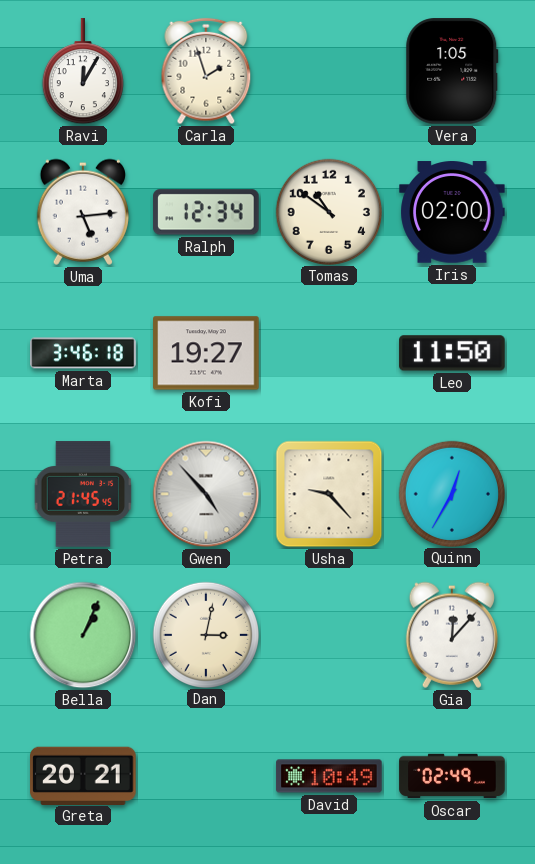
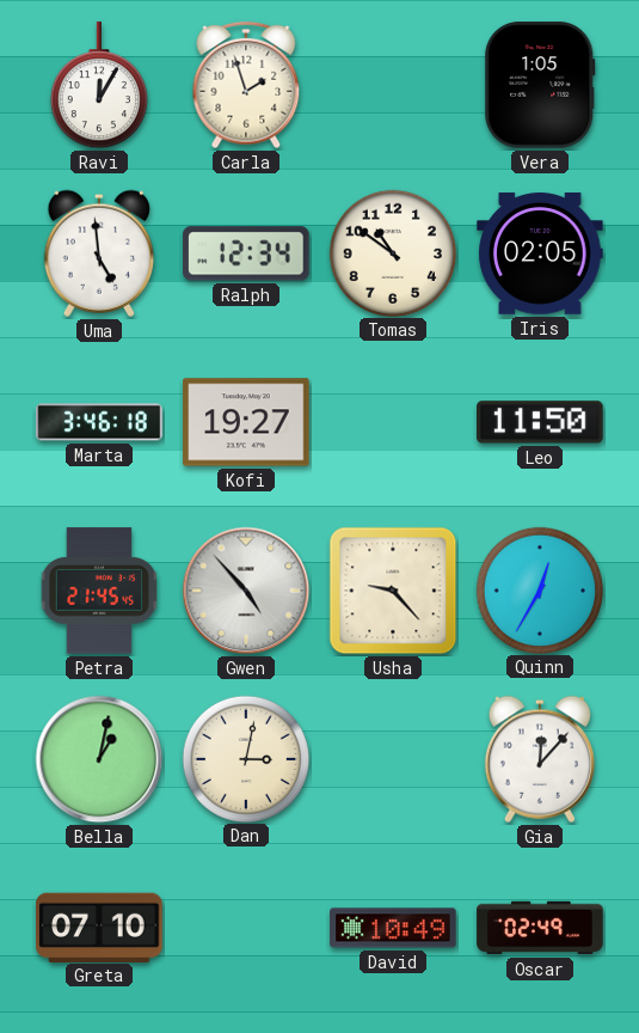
Uma: 5:14 -> 4:59
Iris: 02:00 -> 02:05
Bella: 1:04 -> 1:02
Greta: 20:21 -> 07:10
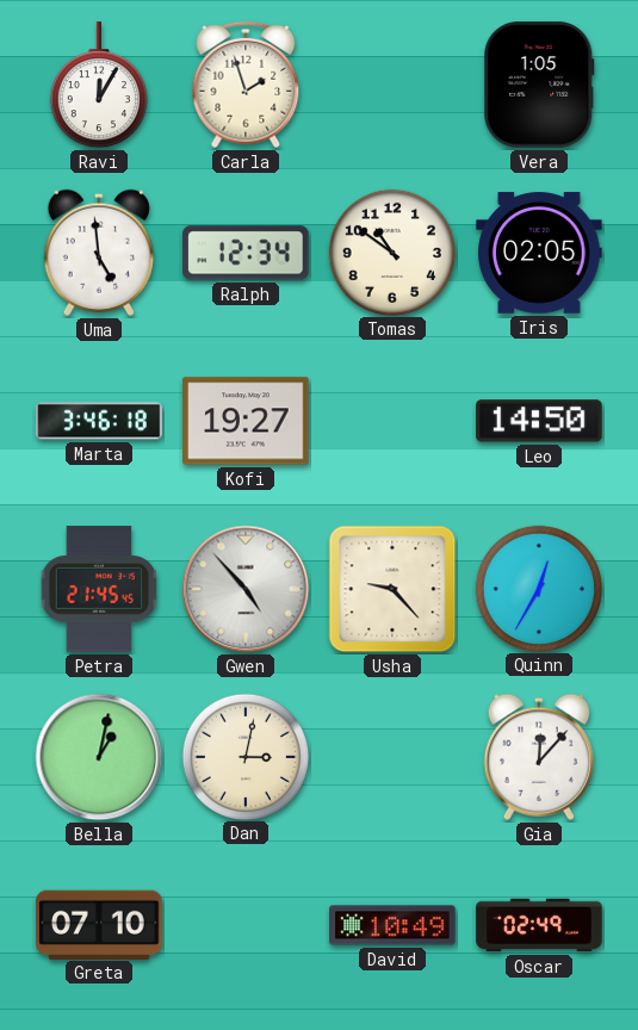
Leo: 11:50 -> 14:50
